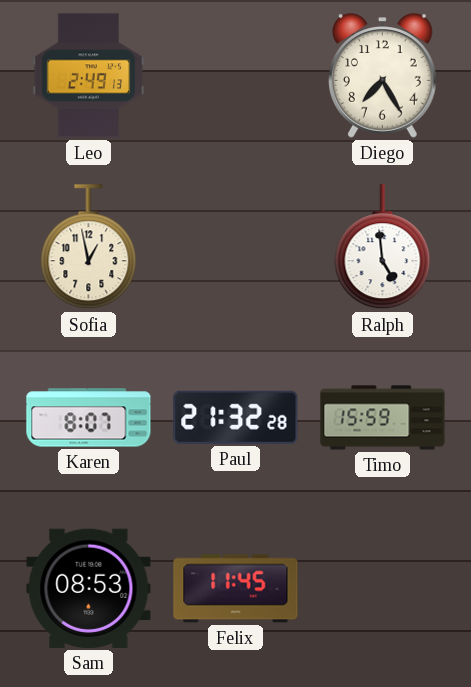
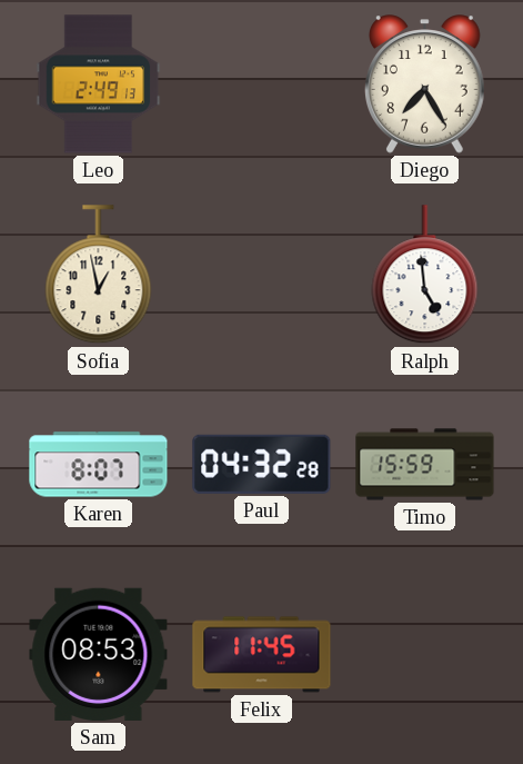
Paul: 21:32 -> 04:32
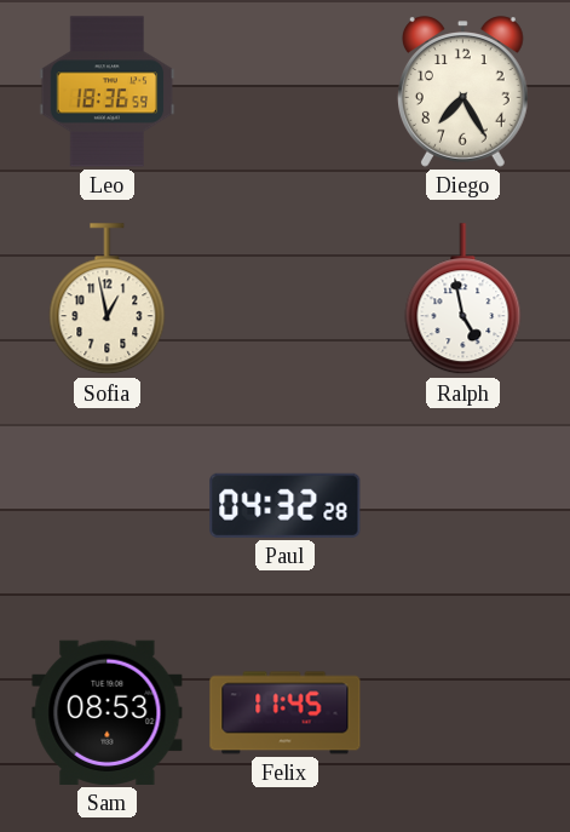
Leo: 2:49 -> 18:36
Ralph: 4:59 -> 4:58
Karen: 8:07 -> none
Timo: 15:59 -> none
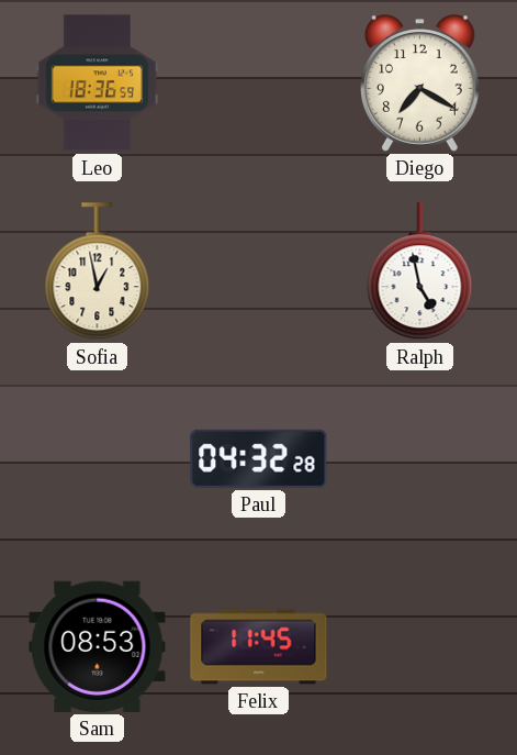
Diego: 7:25 -> 7:20
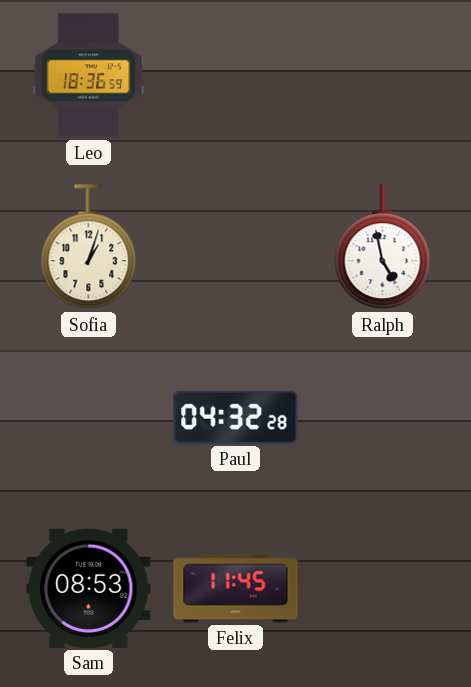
Diego: 7:20 -> none
Sofia: 12:58 -> 1:03
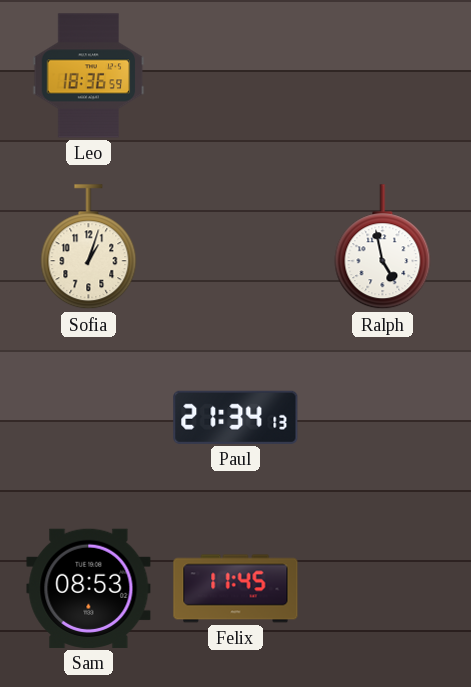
Paul: 04:32 -> 21:34
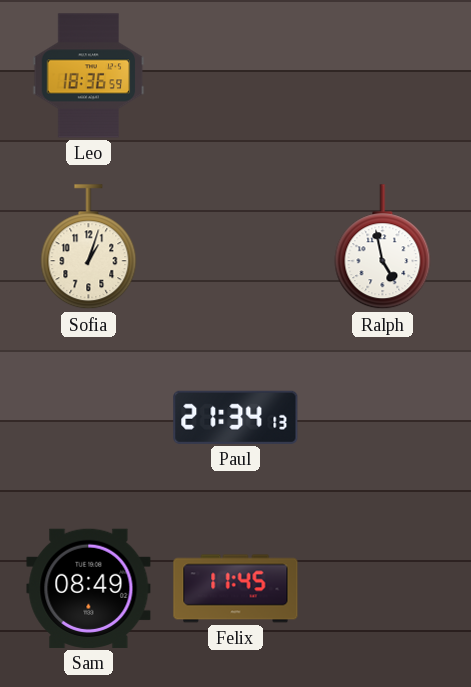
Sam: 08:53 -> 08:49
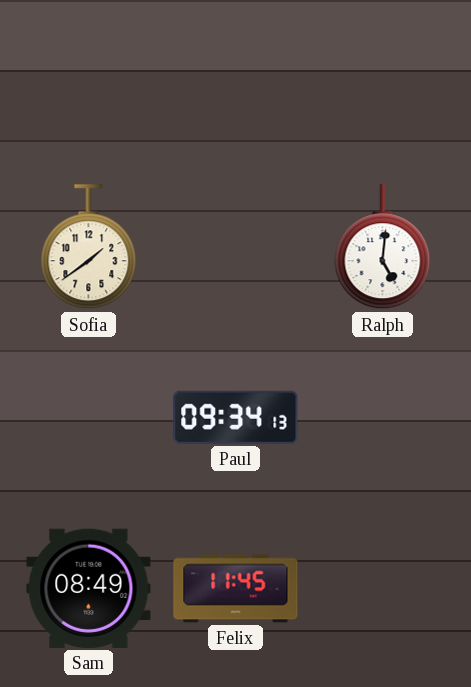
Leo: 18:36 -> none
Sofia: 1:03 -> 1:39
Ralph: 4:58 -> 5:01
Paul: 21:34 -> 09:34
